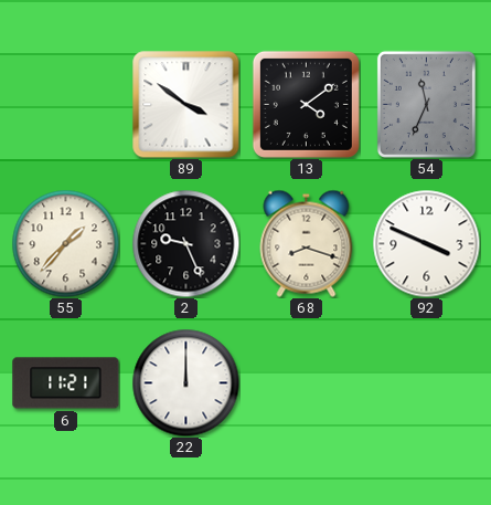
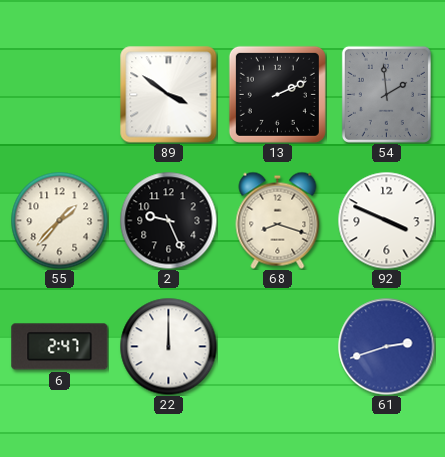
13: 4:09 -> 2:11
54: 11:34 -> 1:59
6: 11:21 -> 2:47
61: none -> 2:42
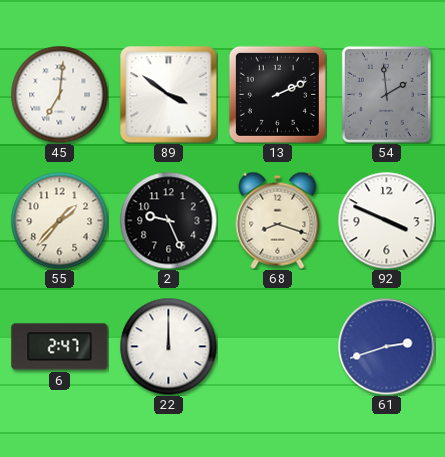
45: none -> 7:01
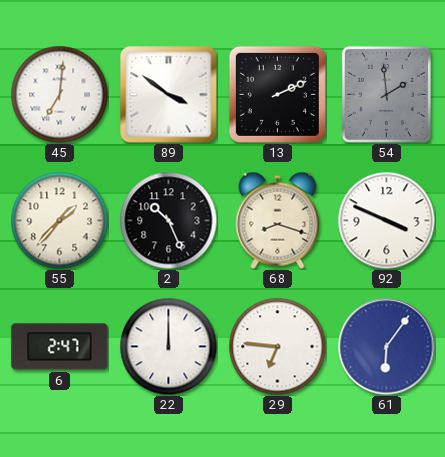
2: 9:26 -> 10:26
29: none -> 6:46
61: 2:42 -> 6:06
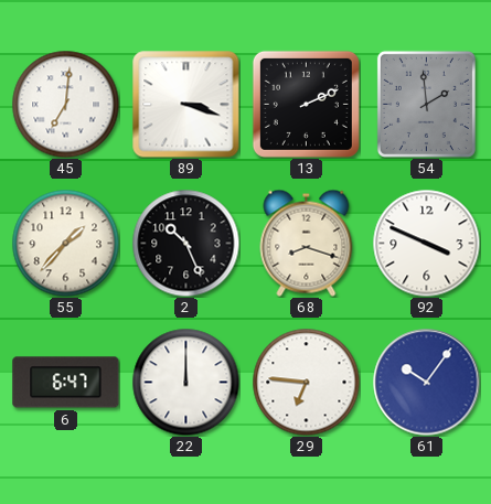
89: 3:51 -> 3:18
6: 2:47 -> 6:47
61: 6:06 -> 10:06
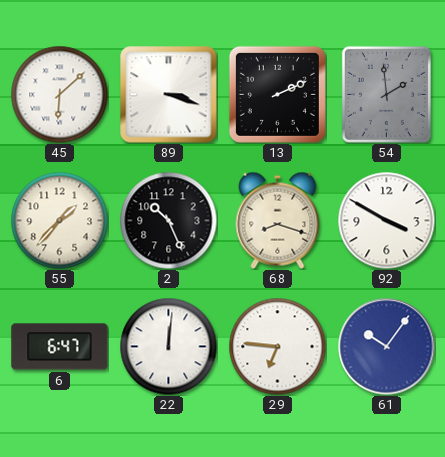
45: 7:01 -> 6:08
92: 3:49 -> 3:50
22: 12:00 -> 12:01
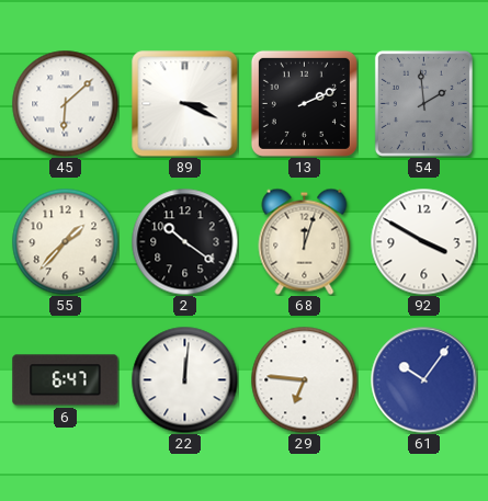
89: 3:18 -> 3:19
2: 10:26 -> 10:21
68: 8:18 -> 12:03
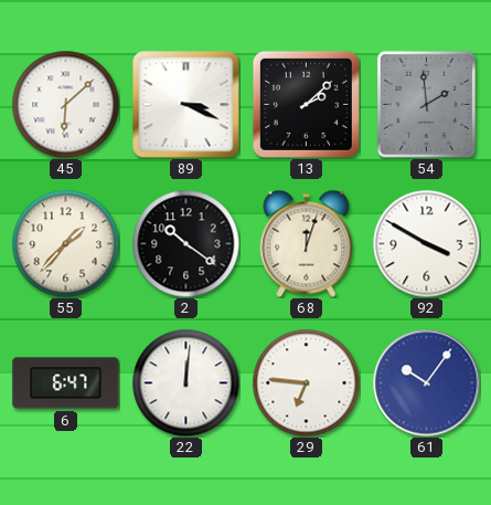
13: 2:11 -> 2:08
